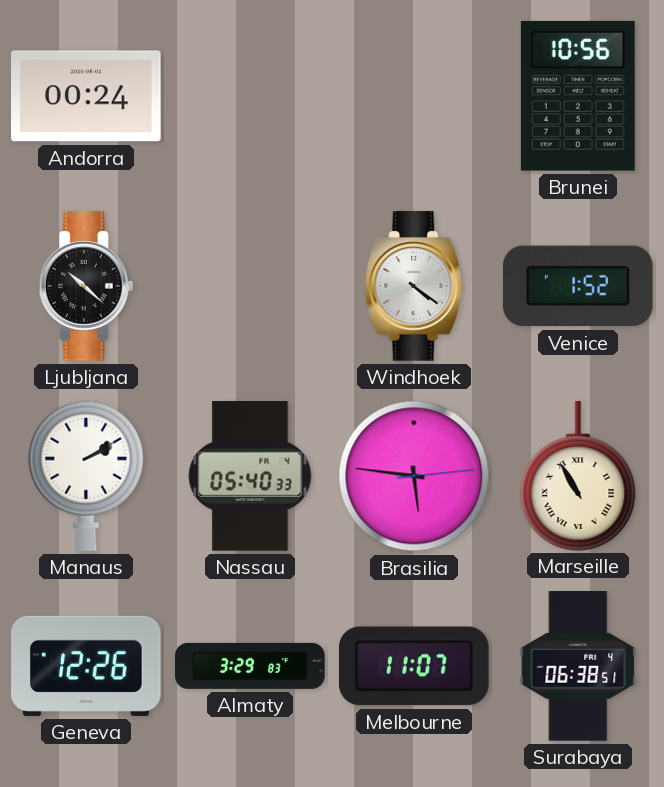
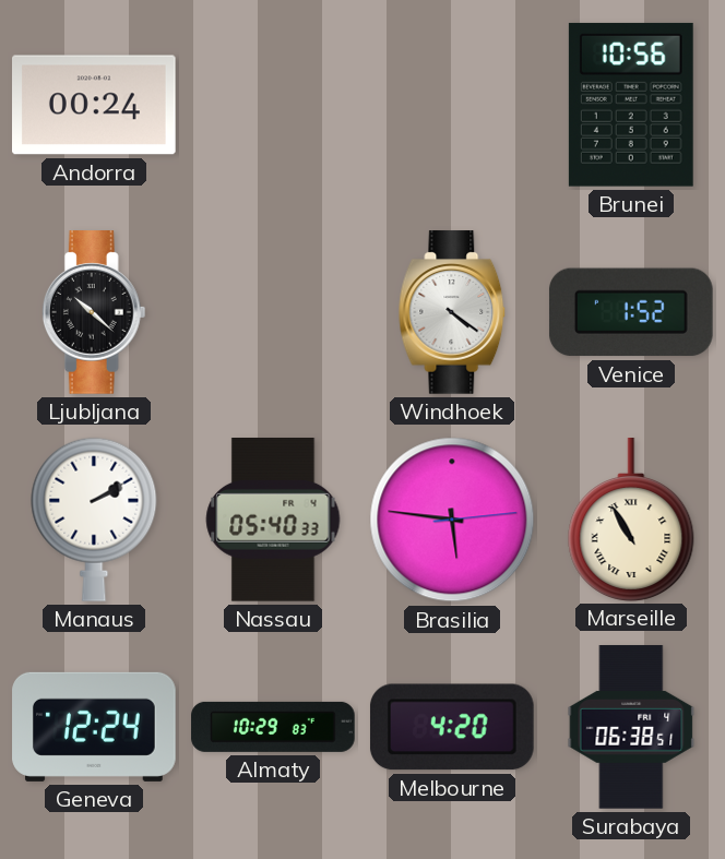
Geneva: 12:26 -> 12:24
Almaty: 3:29 -> 10:29
Melbourne: 11:07 -> 4:20
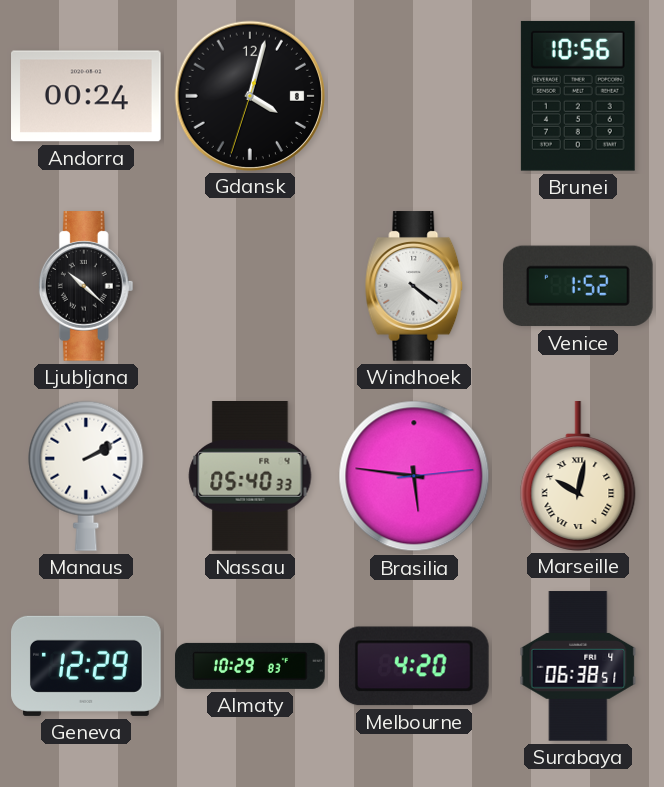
Gdansk: none -> 4:02
Marseille: 10:55 -> 10:02
Geneva: 12:24 -> 12:29
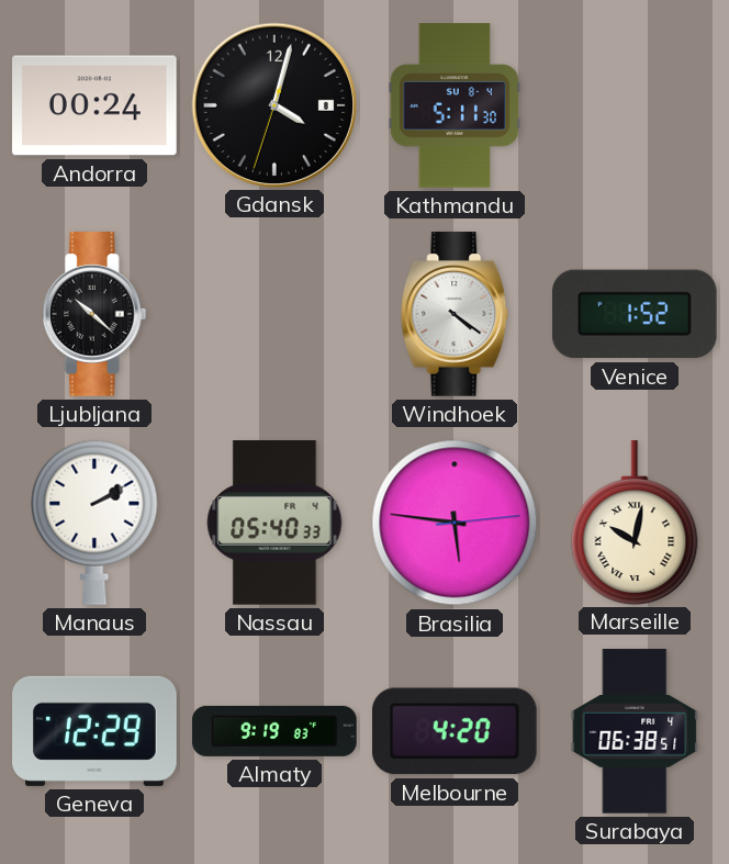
Kathmandu: none -> 5:11
Brunei: 10:56 -> none
Almaty: 10:29 -> 9:19
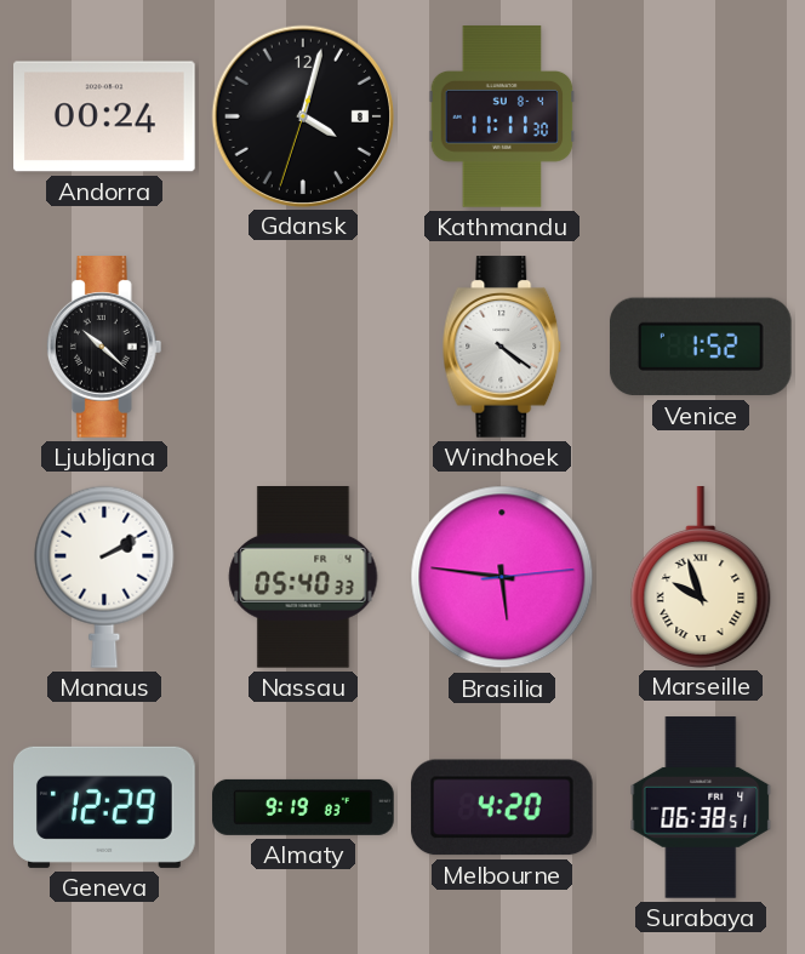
Kathmandu: 5:11 -> 11:11
Marseille: 10:02 -> 9:57
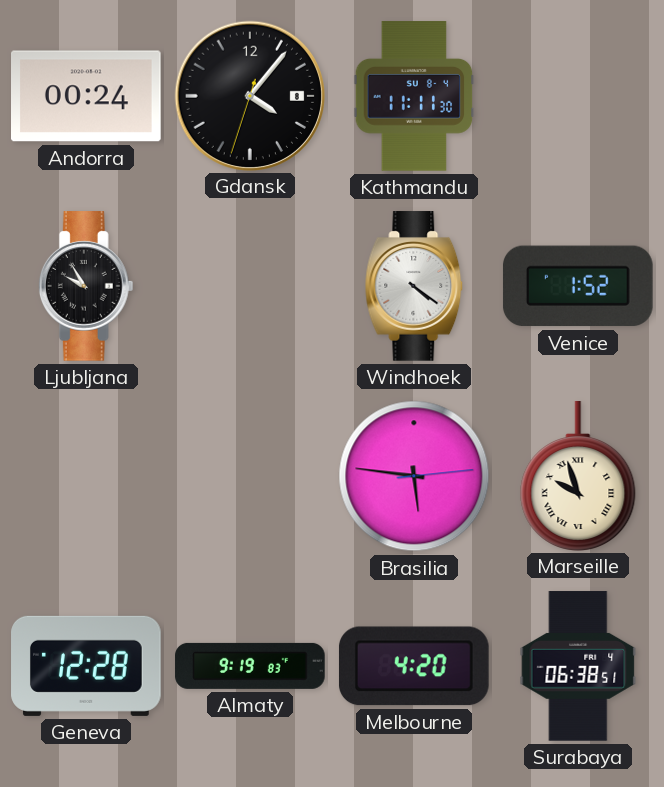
Gdansk: 4:02 -> 4:06
Ljubljana: 10:22 -> 9:55
Manaus: 2:10 -> none
Nassau: 05:40 -> none
Geneva: 12:29 -> 12:28
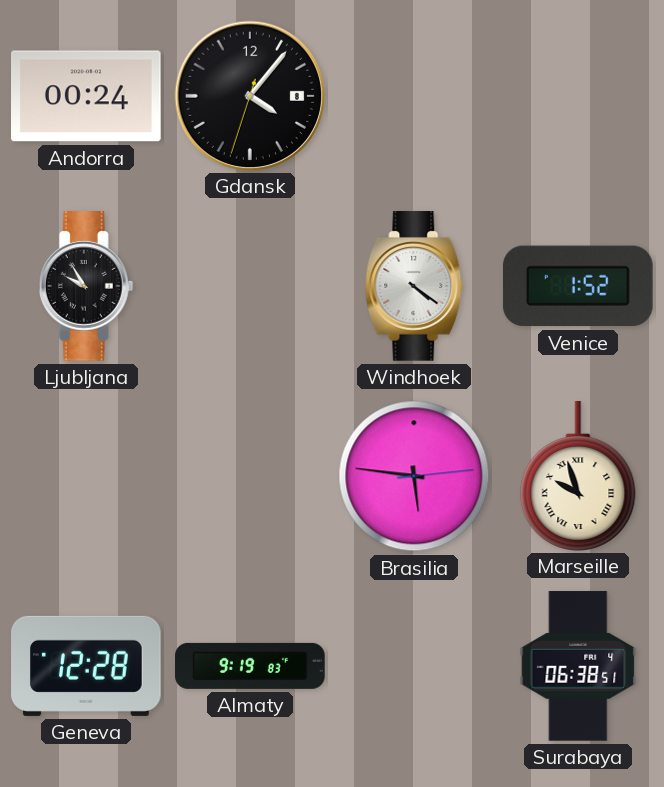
Kathmandu: 11:11 -> none
Melbourne: 4:20 -> none
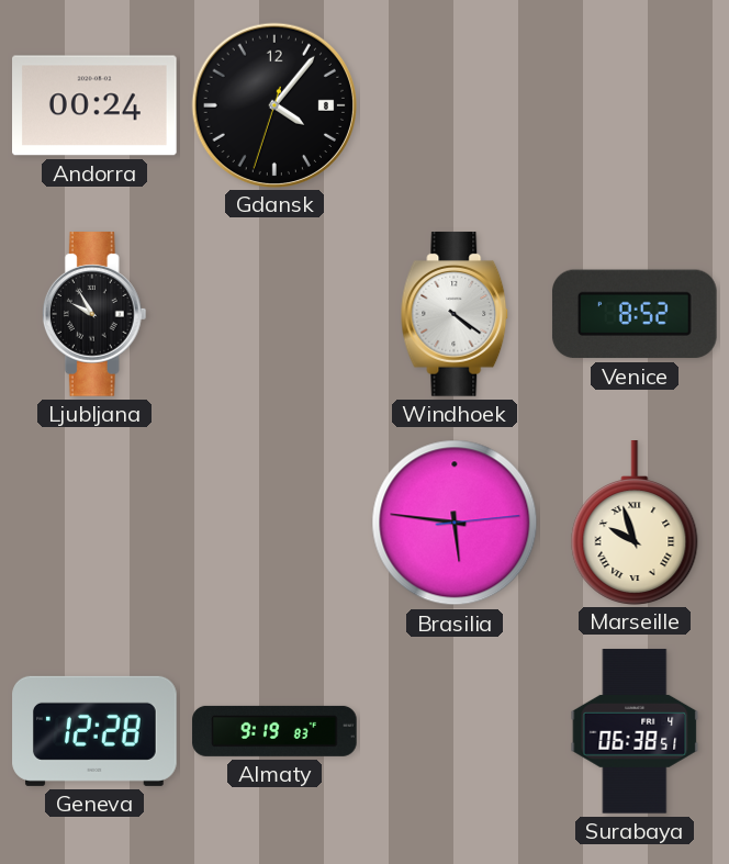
Venice: 1:52 -> 8:52
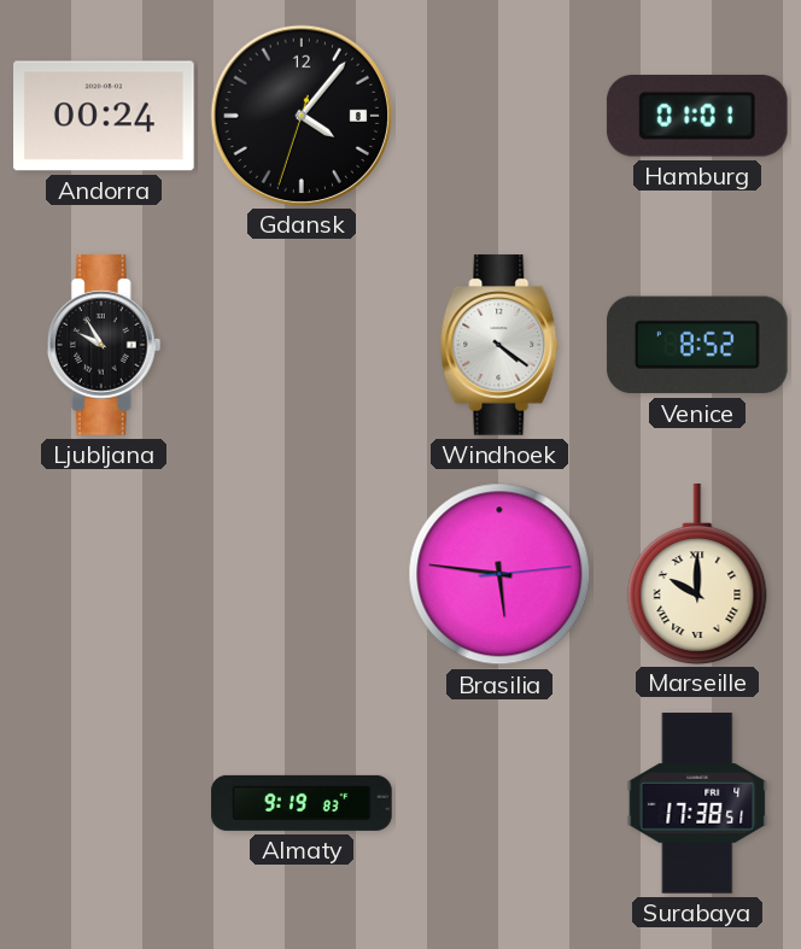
Hamburg: none -> 01:01
Marseille: 9:57 -> 10:00
Geneva: 12:28 -> none
Surabaya: 06:38 -> 17:38
